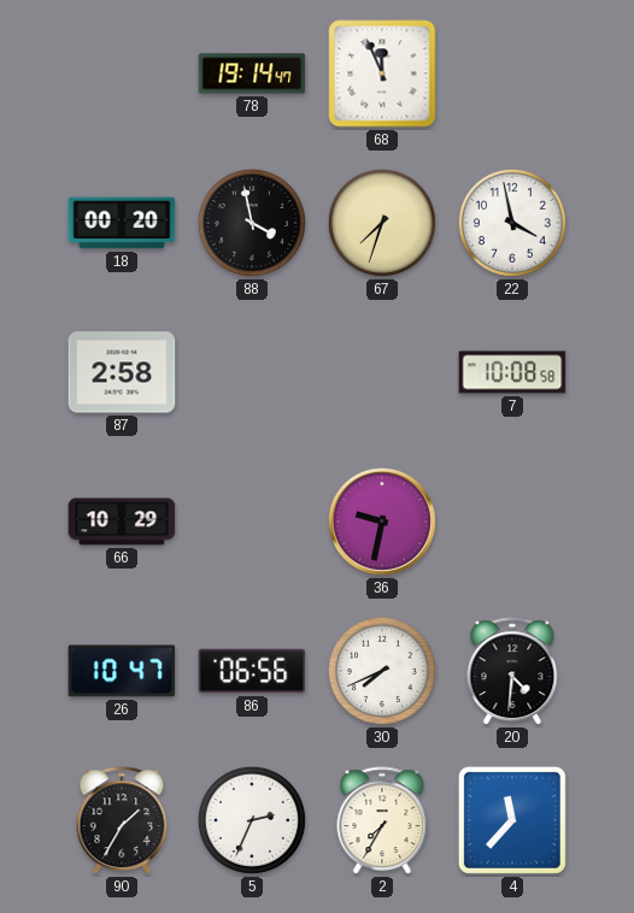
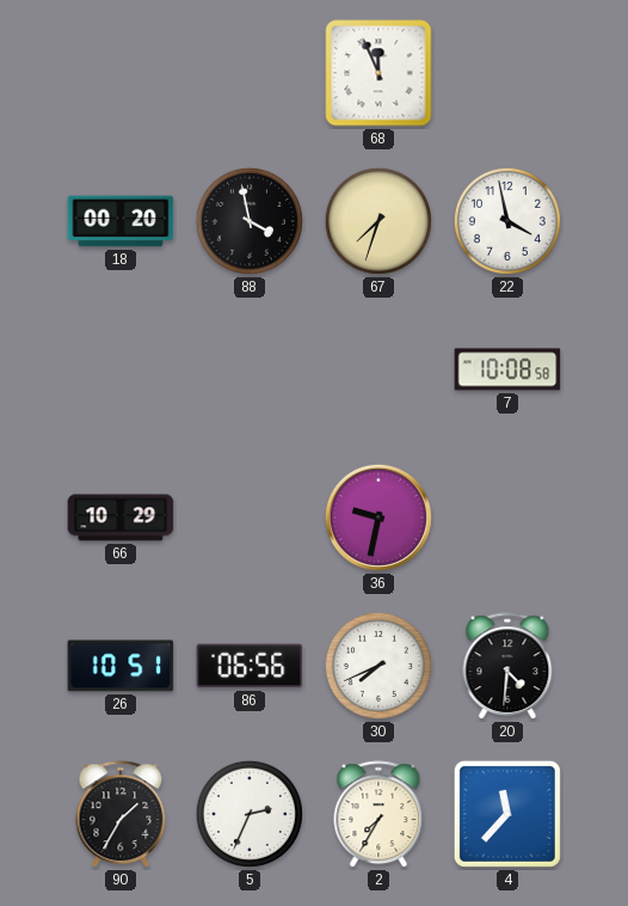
78: 19:14 -> none
87: 2:58 -> none
26: 10:47 -> 10:51
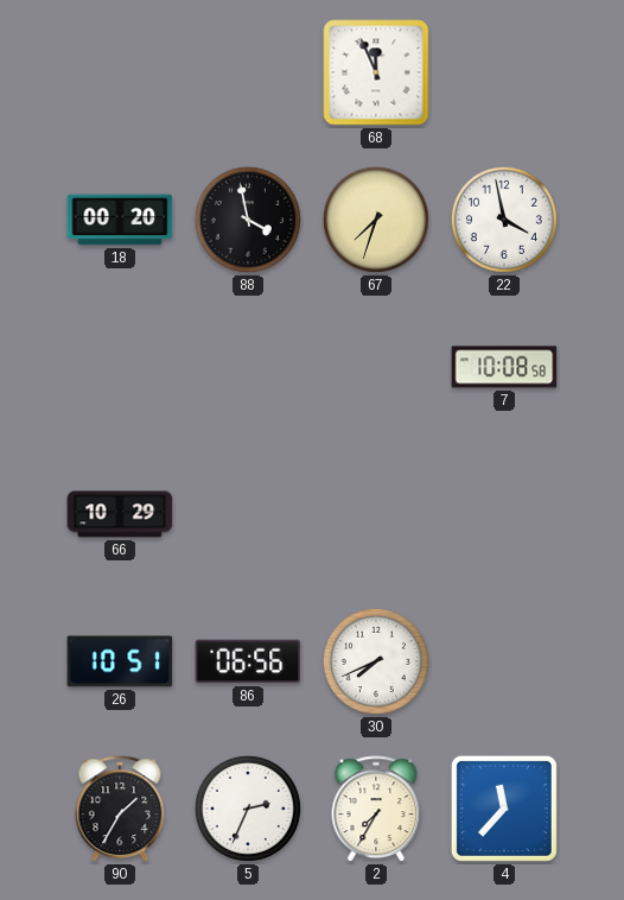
36: 9:32 -> none
20: 4:31 -> none
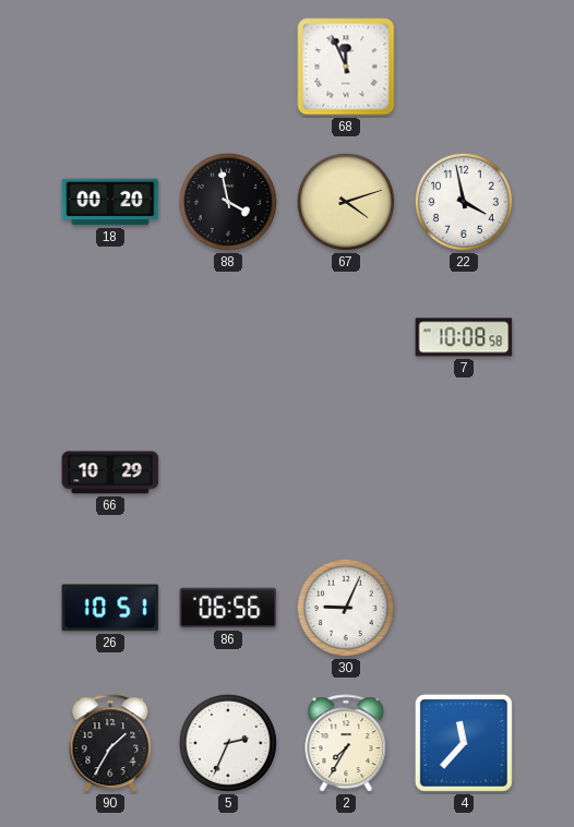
67: 7:33 -> 4:12
30: 7:41 -> 9:04
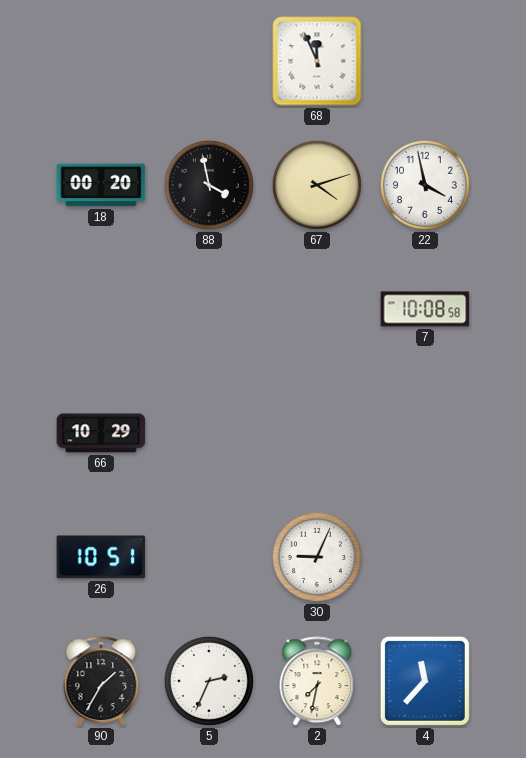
86: 06:56 -> none
2: 7:35 -> 7:32
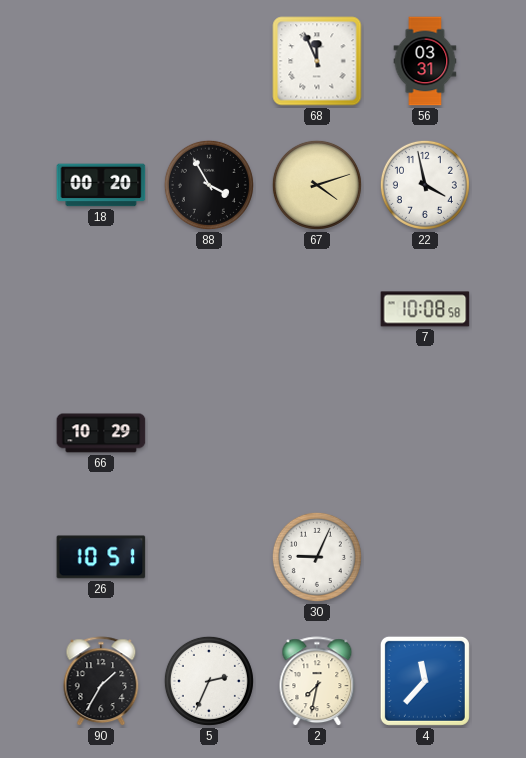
56: none -> 03:31
88: 3:58 -> 3:55
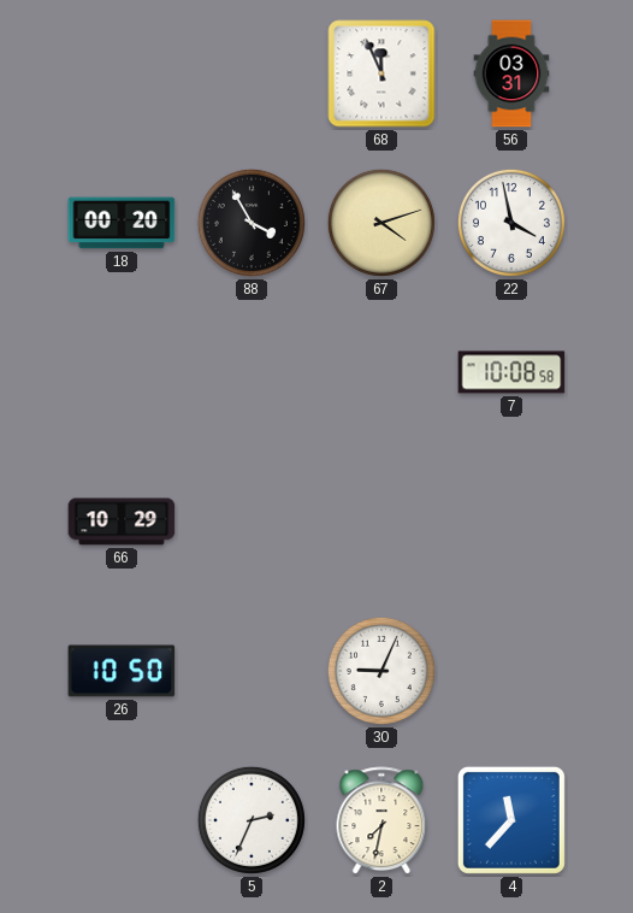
26: 10:51 -> 10:50
90: 1:35 -> none
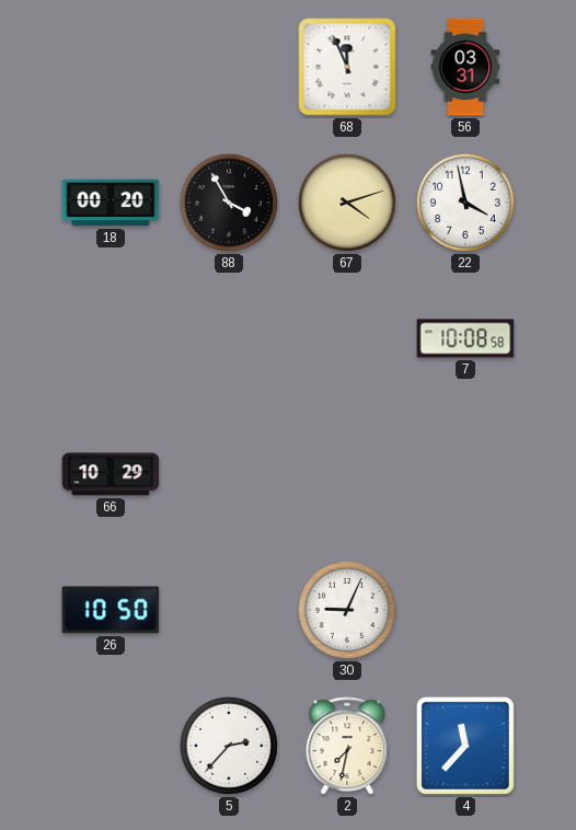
5: 2:34 -> 2:37
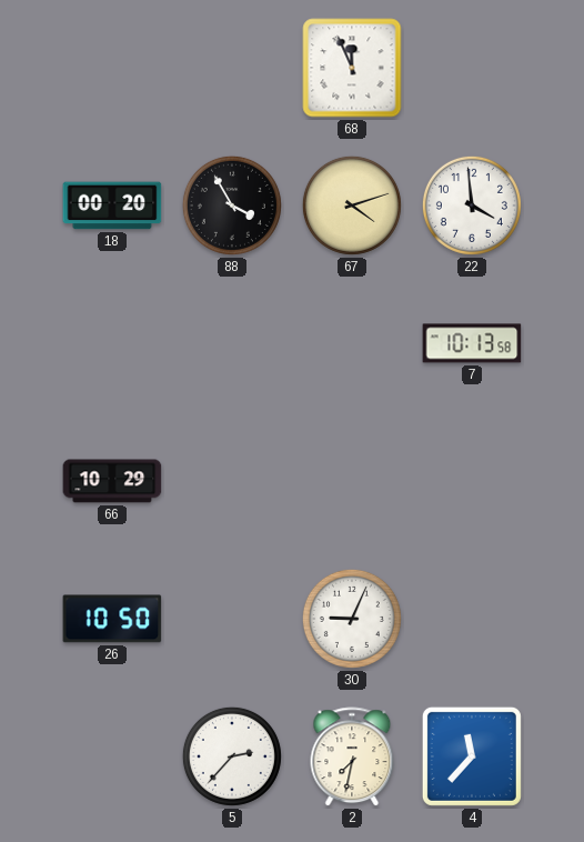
56: 03:31 -> none
22: 3:58 -> 3:59
7: 10:08 -> 10:13
